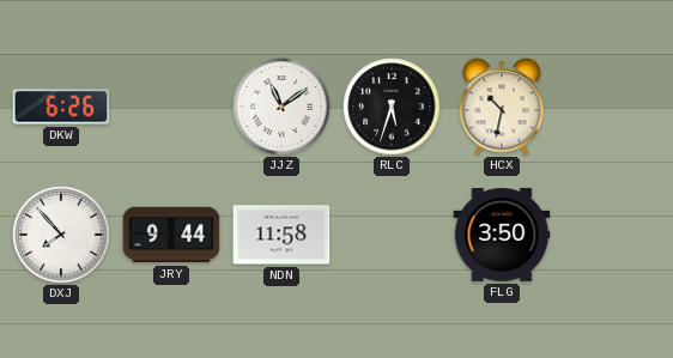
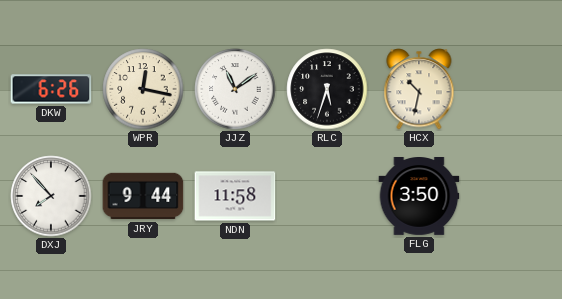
WPR: none -> 12:17
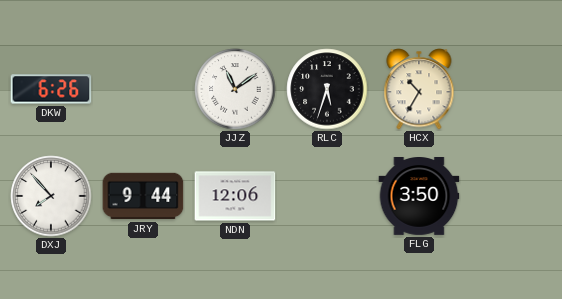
WPR: 12:17 -> none
HCX: 10:32 -> 10:35
NDN: 11:58 -> 12:06
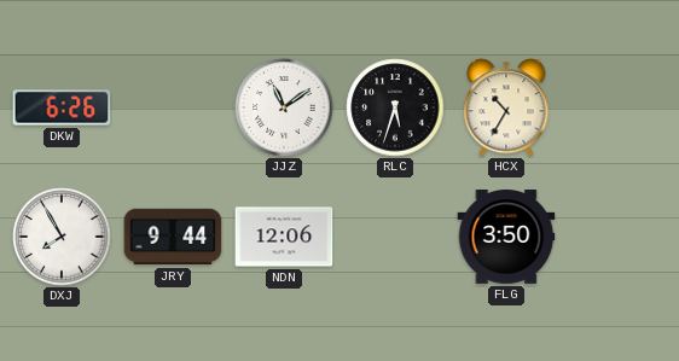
DXJ: 7:53 -> 7:55
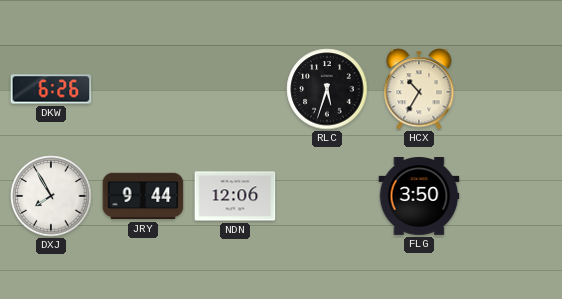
JJZ: 11:09 -> none
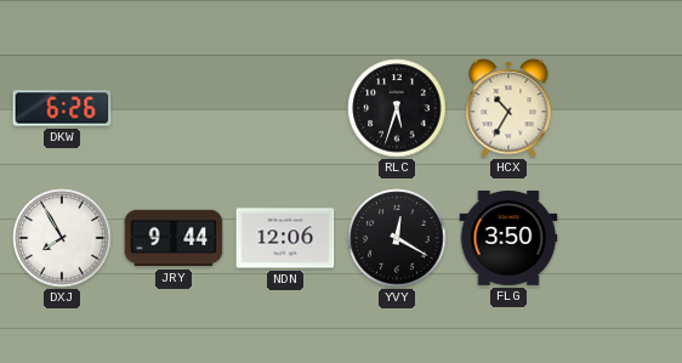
YVY: none -> 12:20
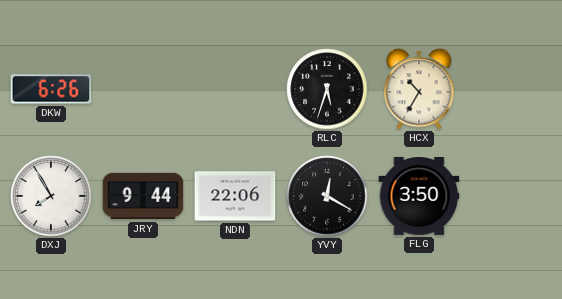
NDN: 12:06 -> 22:06
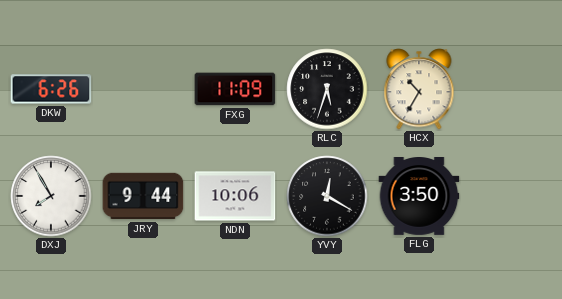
FXG: none -> 11:09
NDN: 22:06 -> 10:06
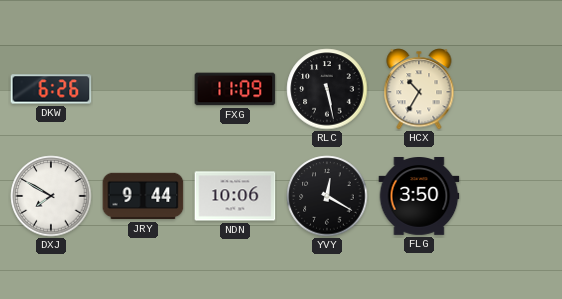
RLC: 5:33 -> 5:28
DXJ: 7:55 -> 7:50
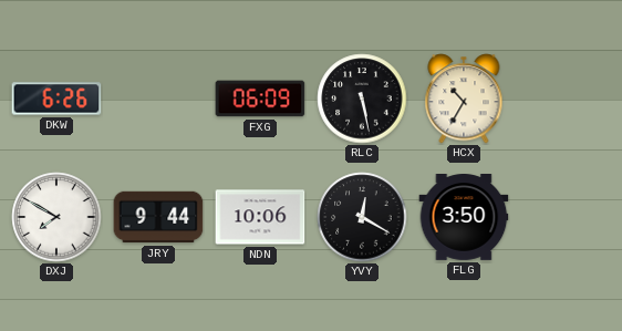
FXG: 11:09 -> 06:09
